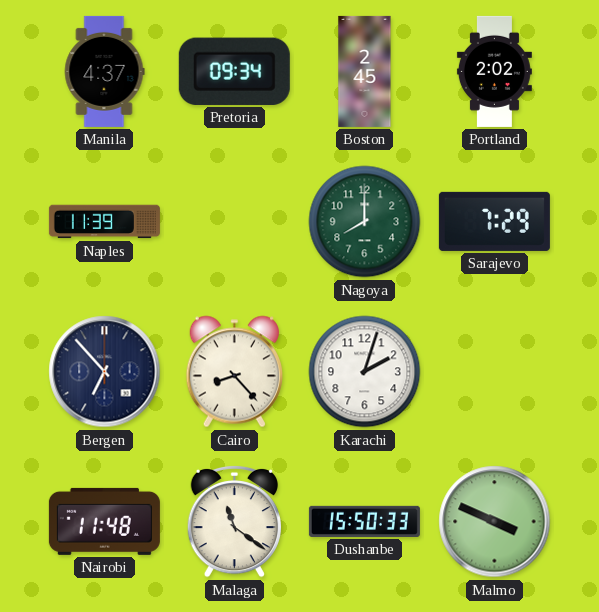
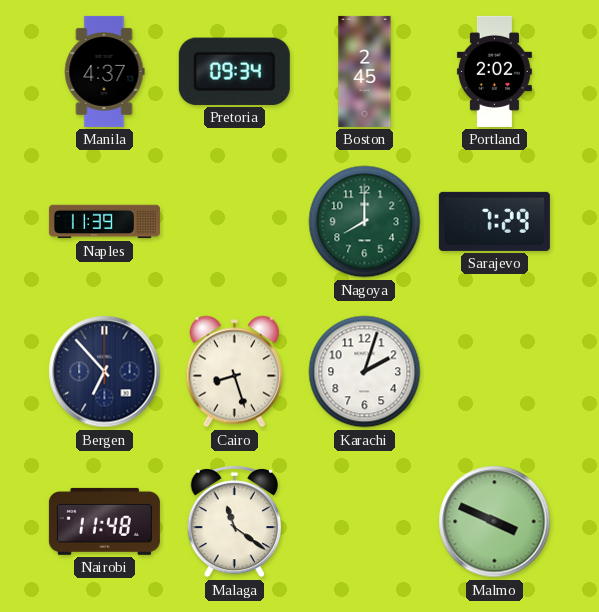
Cairo: 8:23 -> 8:27
Dushanbe: 15:50 -> none
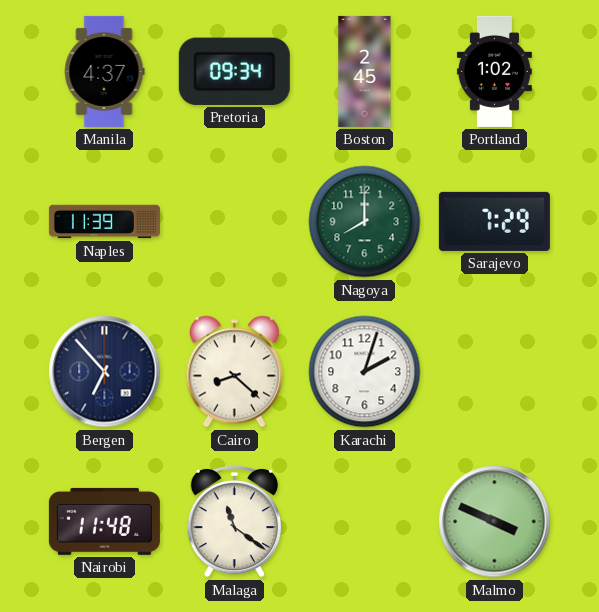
Portland: 2:02 -> 1:02
Cairo: 8:27 -> 8:22
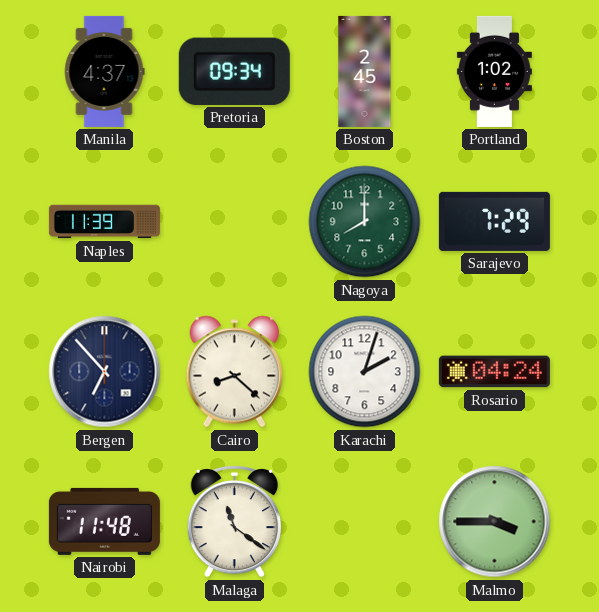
Rosario: none -> 04:24
Malmo: 3:49 -> 3:45
